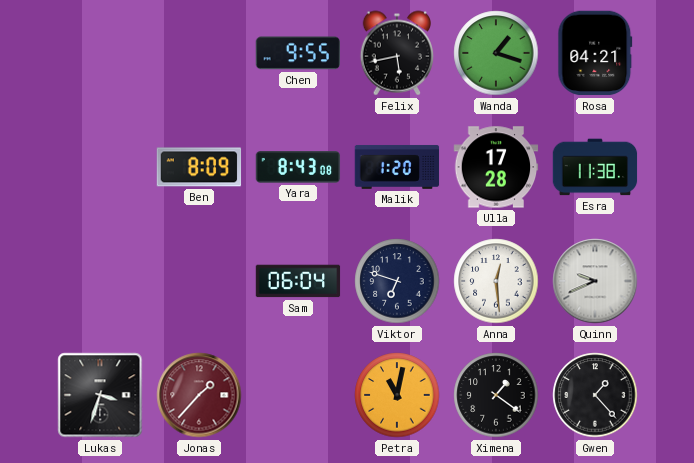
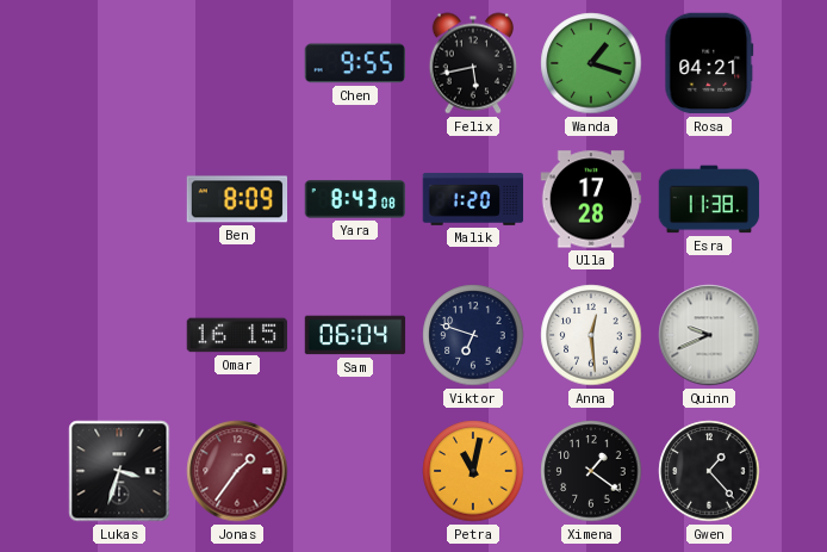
Omar: none -> 16:15
Jonas: 1:37 -> 1:36
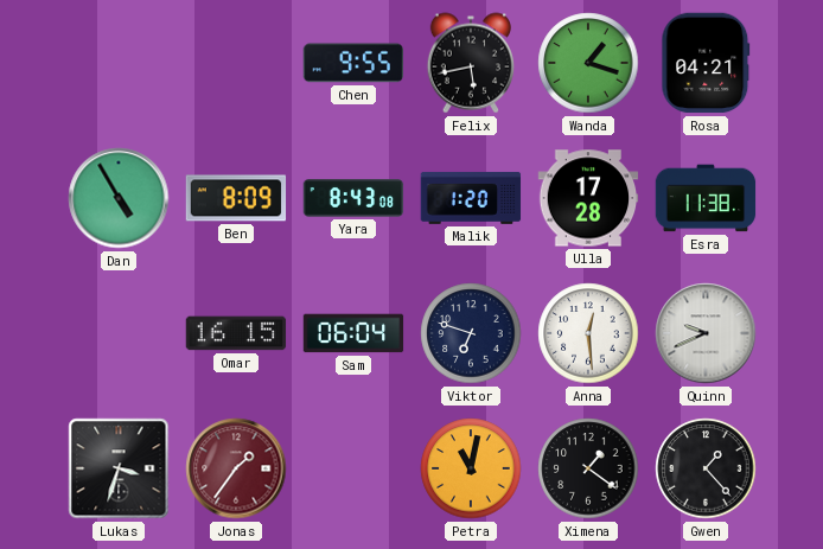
Dan: none -> 4:55
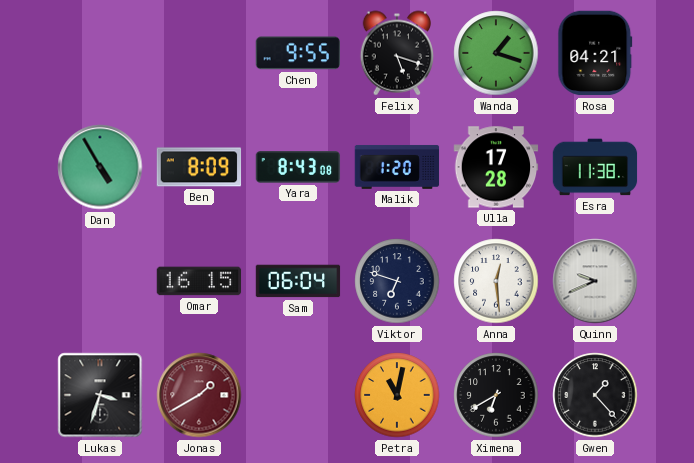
Felix: 5:43 -> 5:18
Jonas: 1:36 -> 1:40
Ximena: 1:21 -> 6:40
